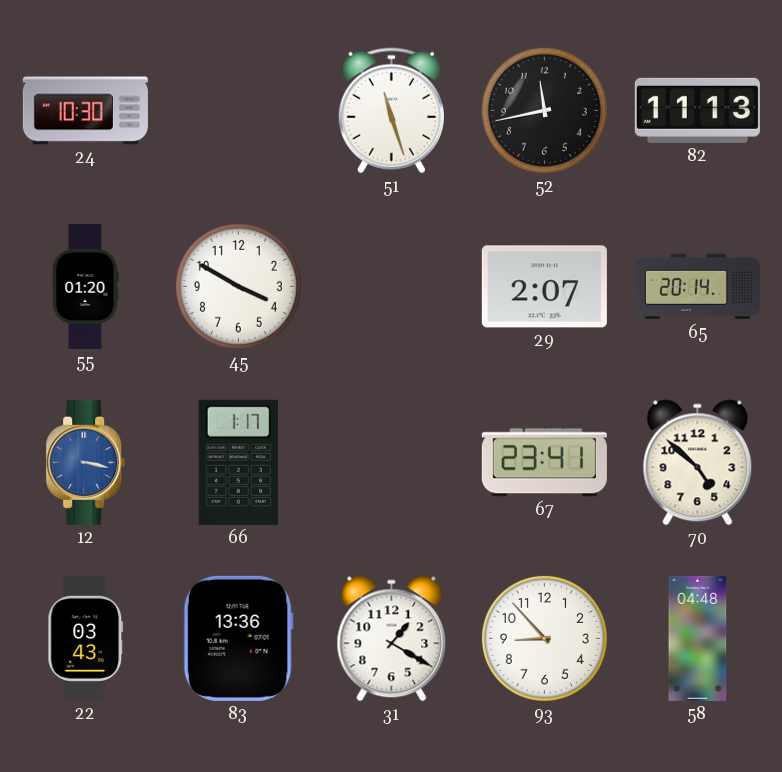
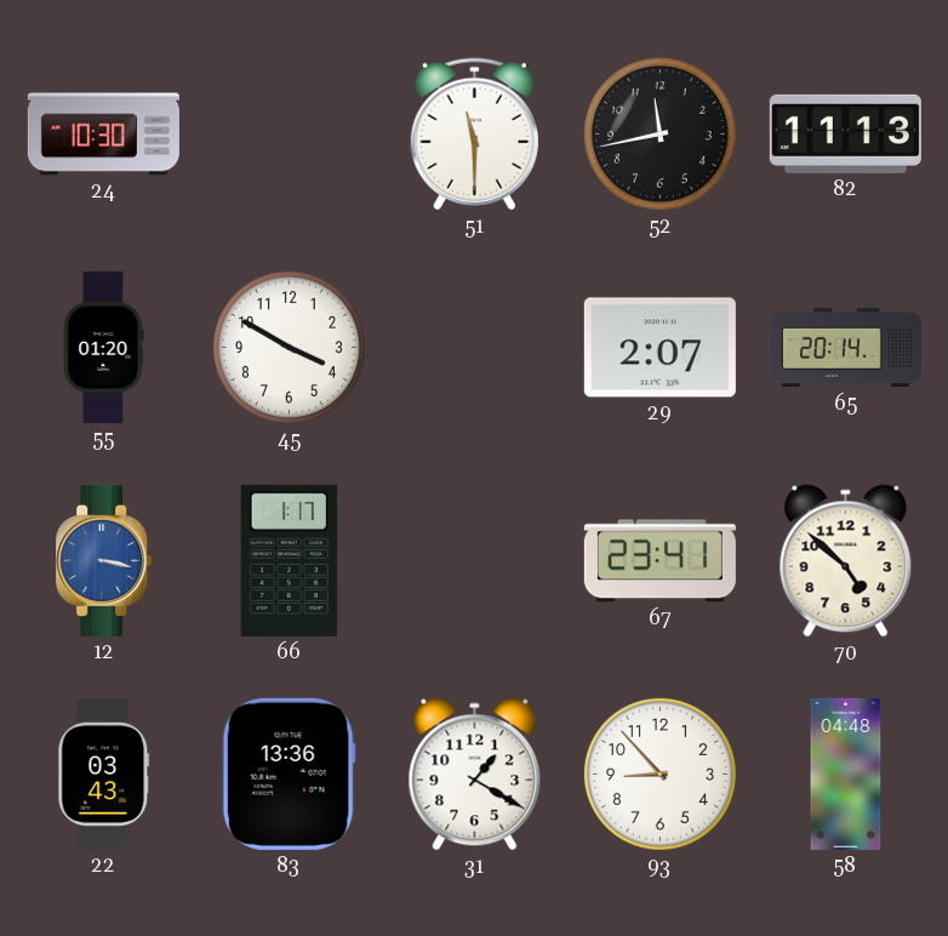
51: 11:27 -> 11:30
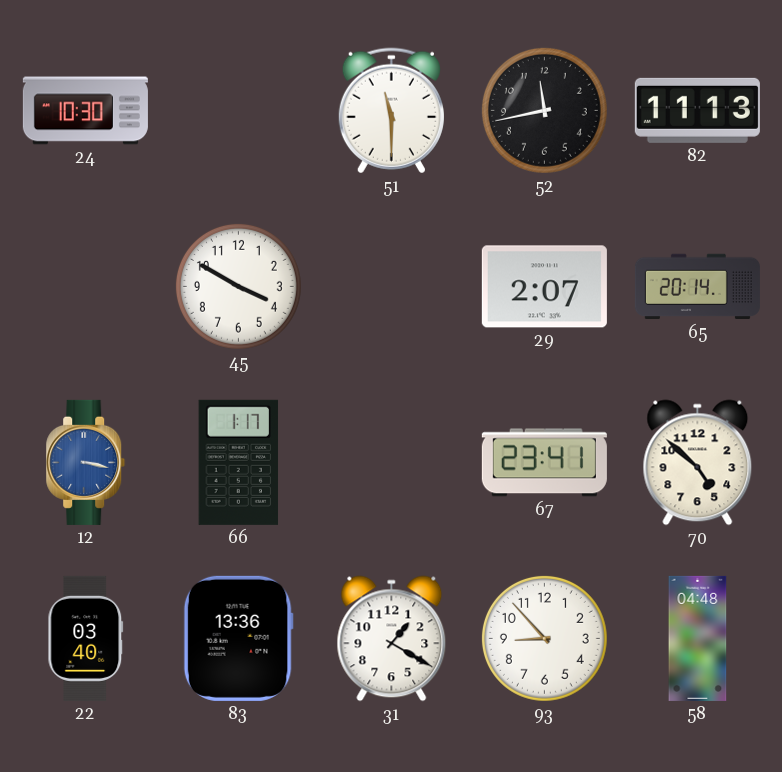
55: 01:20 -> none
22: 03:43 -> 03:40
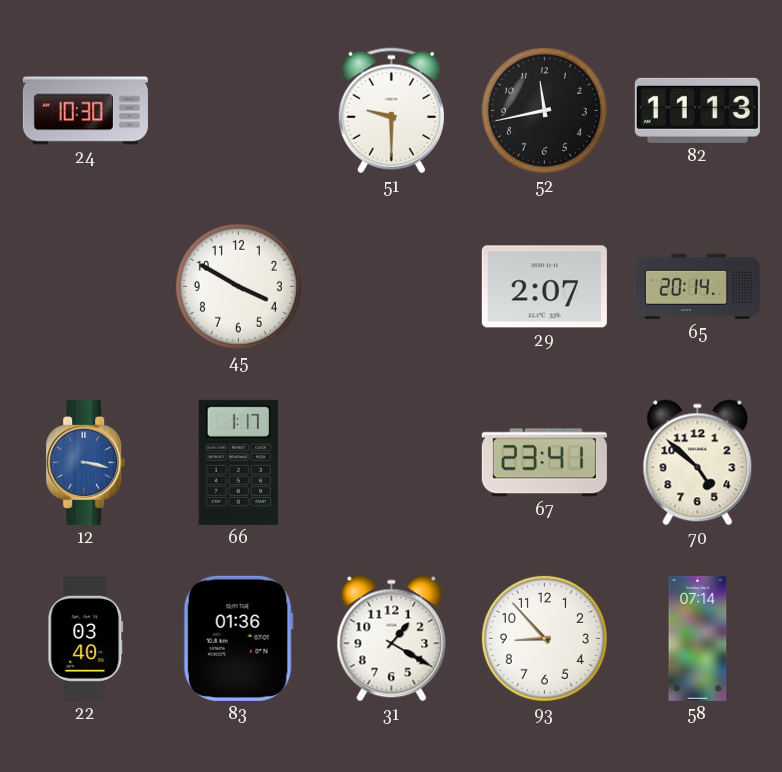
51: 11:30 -> 9:30
83: 13:36 -> 01:36
58: 04:48 -> 07:14
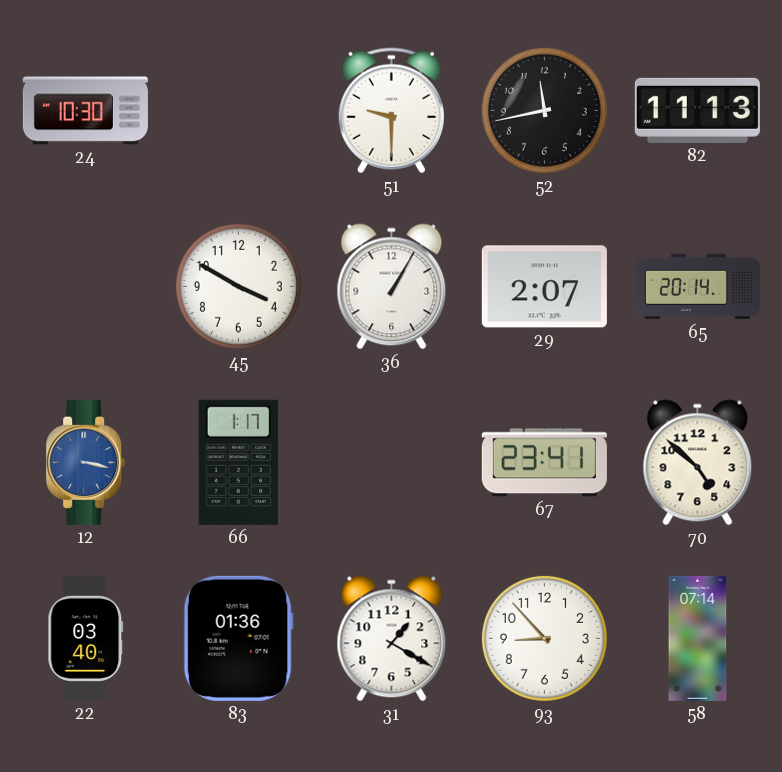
36: none -> 1:05
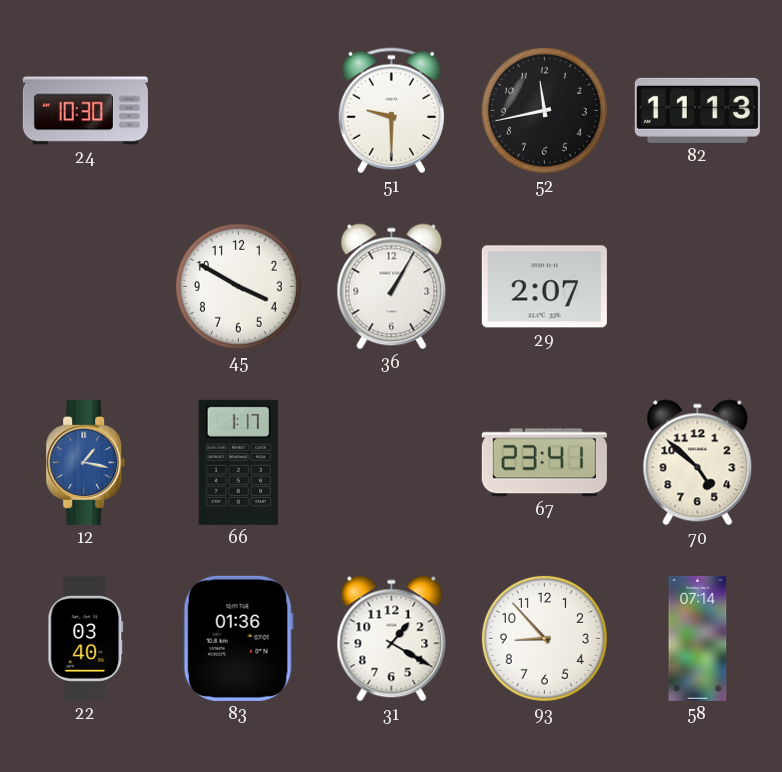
65: 20:14 -> none
12: 3:17 -> 1:17
